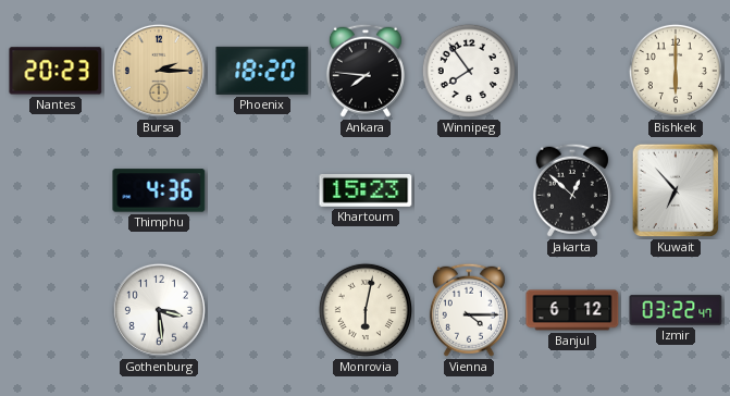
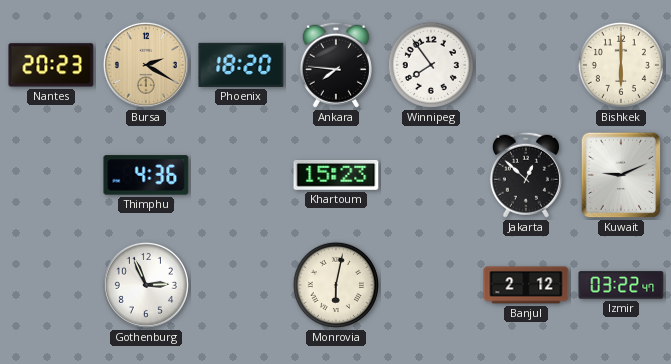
Bursa: 2:15 -> 2:20
Kuwait: 6:53 -> 9:11
Gothenburg: 3:29 -> 2:56
Vienna: 4:15 -> none
Banjul: 6:12 -> 2:12
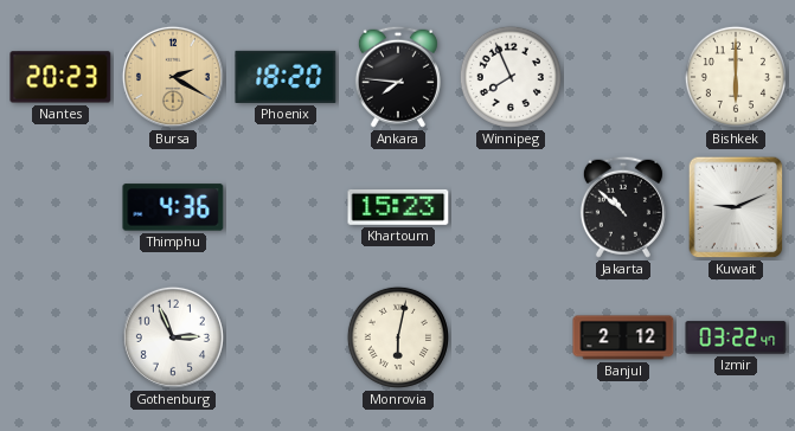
Winnipeg: 7:54 -> 7:56
Jakarta: 12:52 -> 10:52
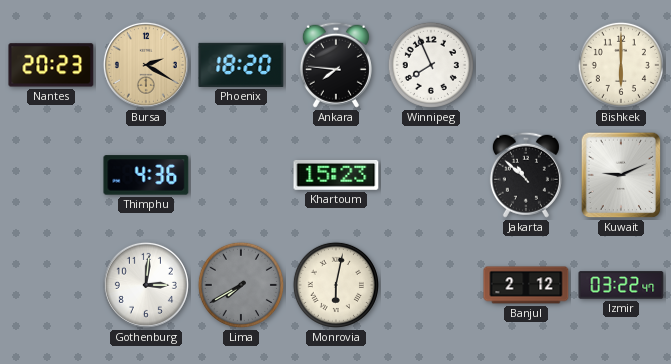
Gothenburg: 2:56 -> 3:01
Lima: none -> 7:40
